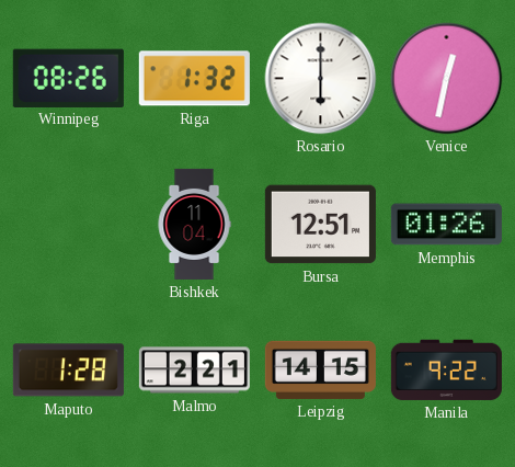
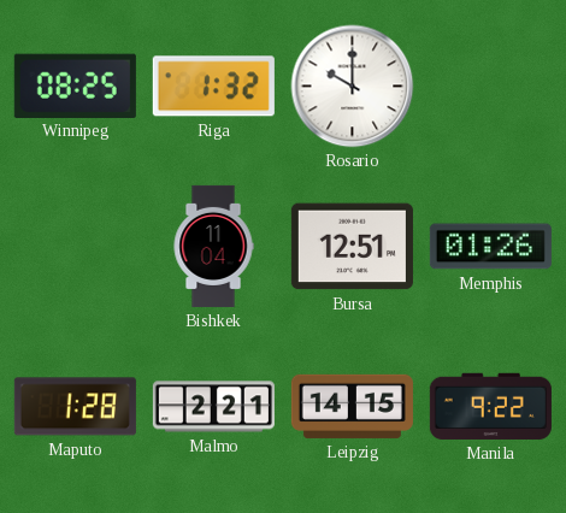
Winnipeg: 08:26 -> 08:25
Rosario: 6:00 -> 10:00
Venice: 12:32 -> none
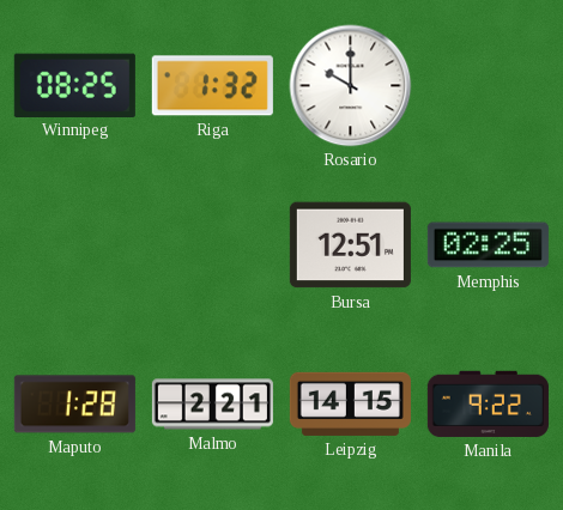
Bishkek: 11:04 -> none
Memphis: 01:26 -> 02:25
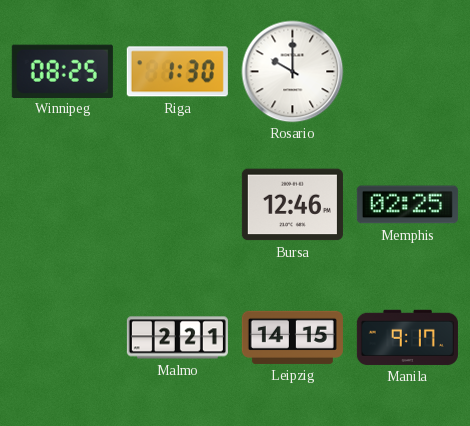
Riga: 1:32 -> 1:30
Bursa: 12:51 -> 12:46
Maputo: 1:28 -> none
Manila: 9:22 -> 9:17
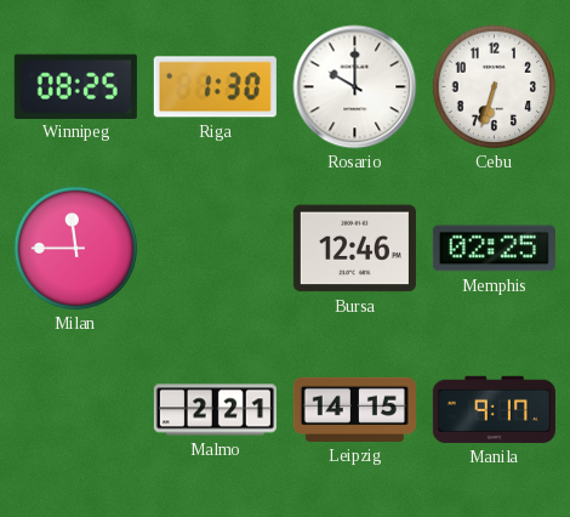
Cebu: none -> 6:33
Milan: none -> 11:45
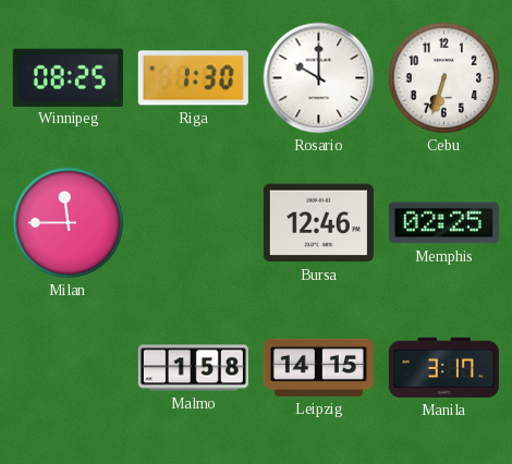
Malmo: 2:21 -> 1:58
Manila: 9:17 -> 3:17
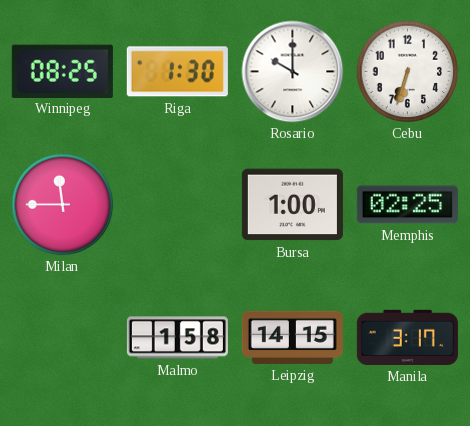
Bursa: 12:46 -> 1:00
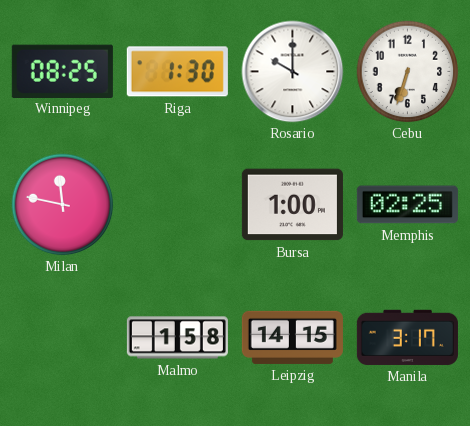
Milan: 11:45 -> 11:47
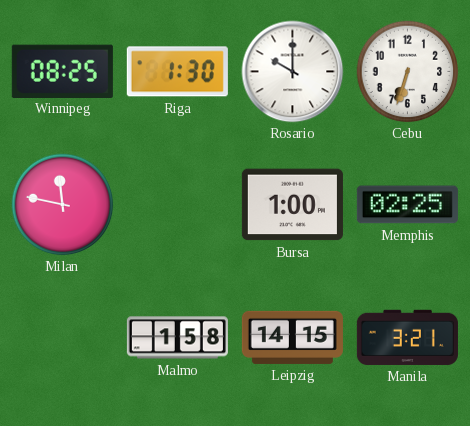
Manila: 3:17 -> 3:21
